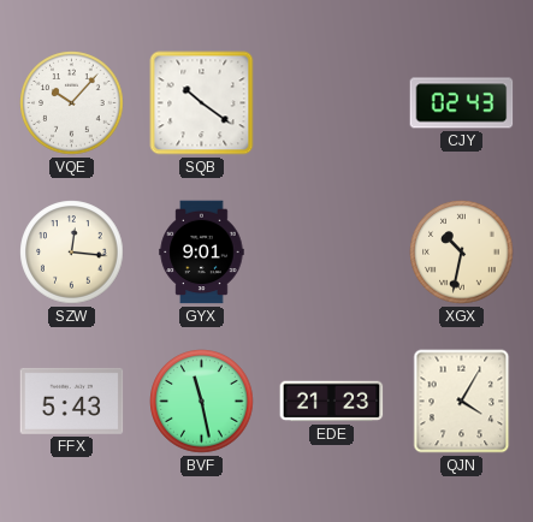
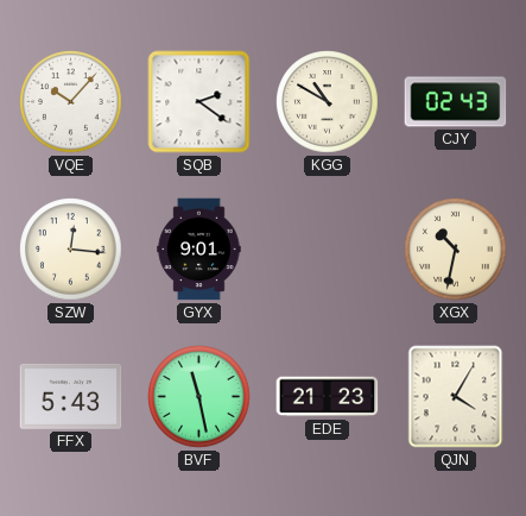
SQB: 10:21 -> 2:21
KGG: none -> 10:50
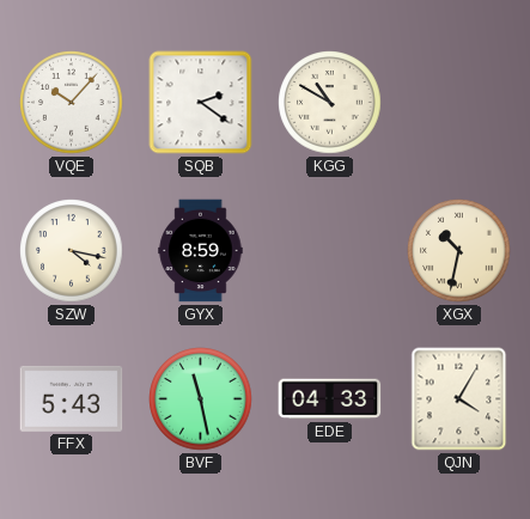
CJY: 02:43 -> none
SZW: 12:16 -> 4:17
GYX: 9:01 -> 8:59
EDE: 21:23 -> 04:33
